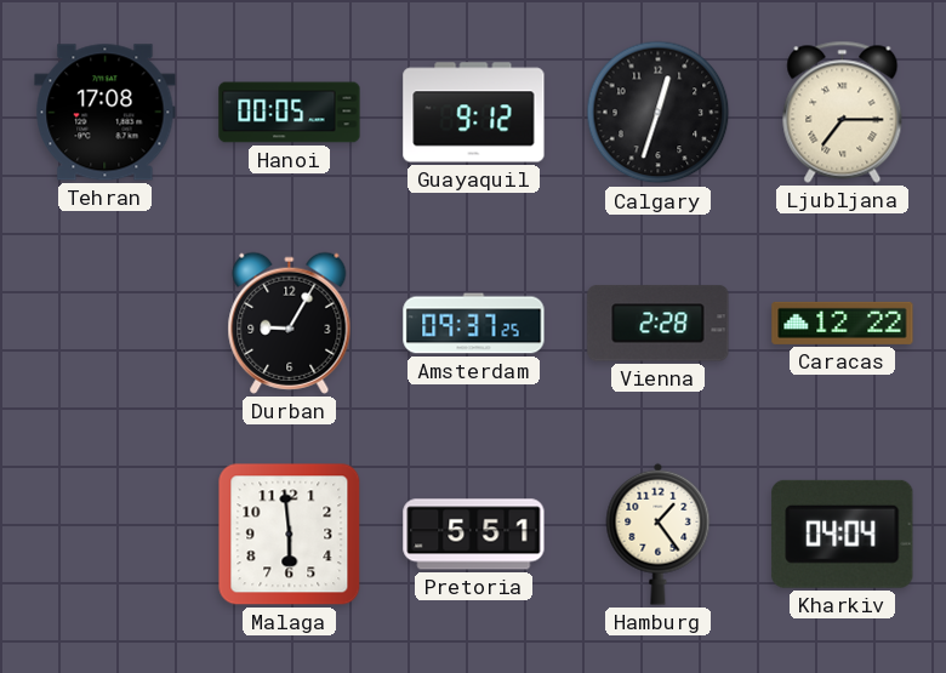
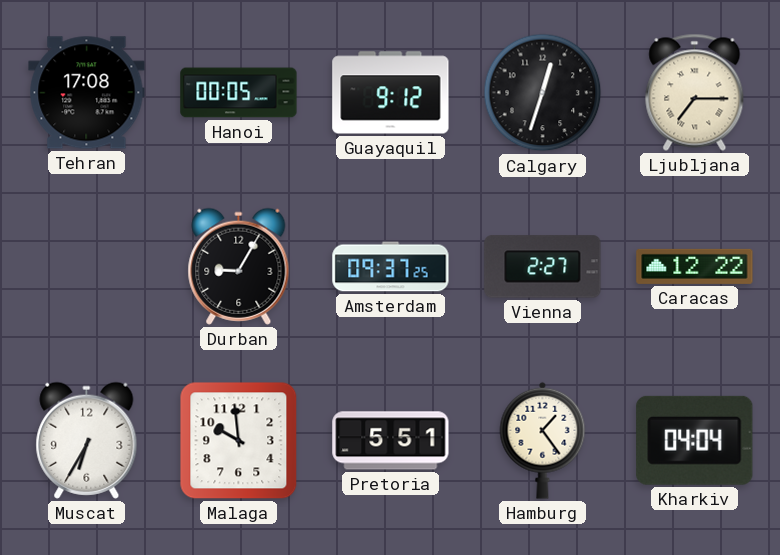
Vienna: 2:28 -> 2:27
Muscat: none -> 6:35
Malaga: 5:59 -> 9:59
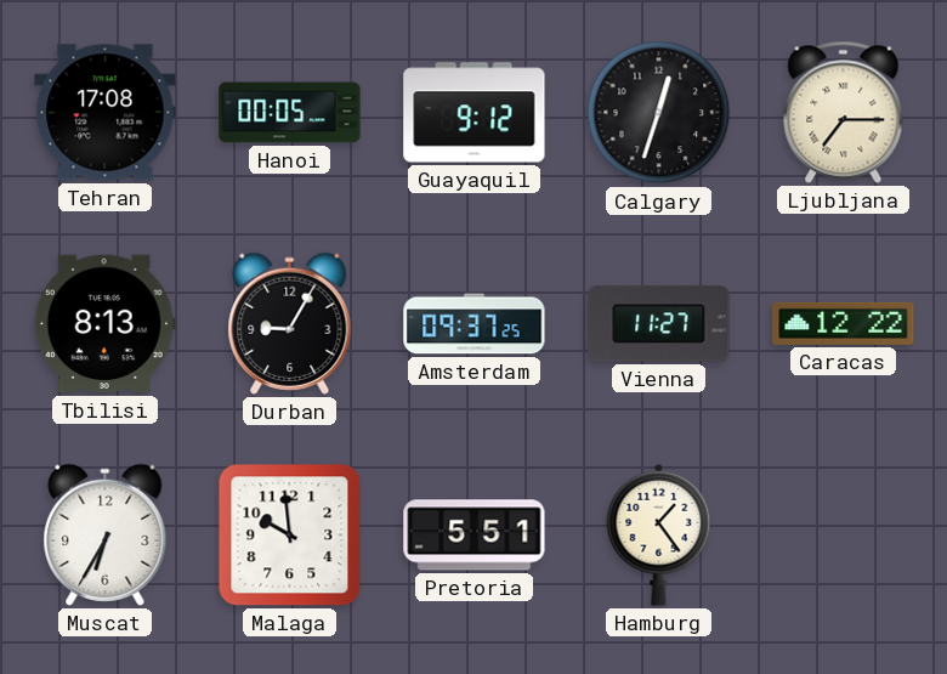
Tbilisi: none -> 8:13
Vienna: 2:27 -> 11:27
Kharkiv: 04:04 -> none
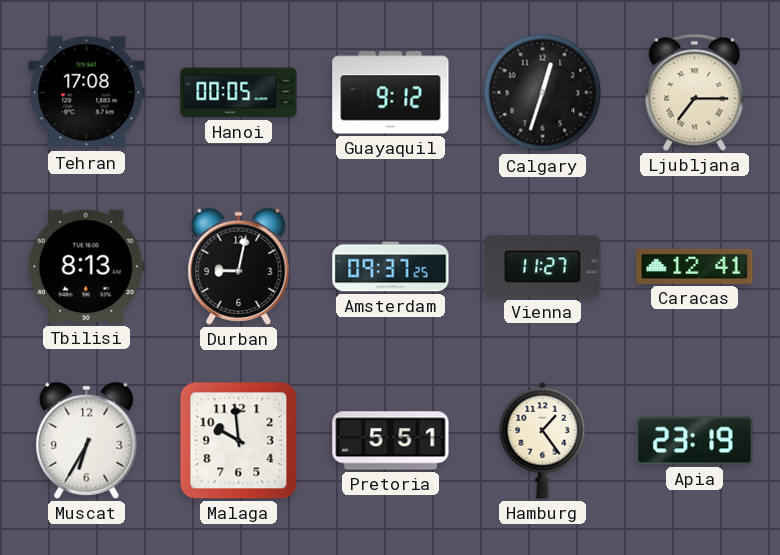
Durban: 9:05 -> 9:02
Caracas: 12:22 -> 12:41
Apia: none -> 23:19
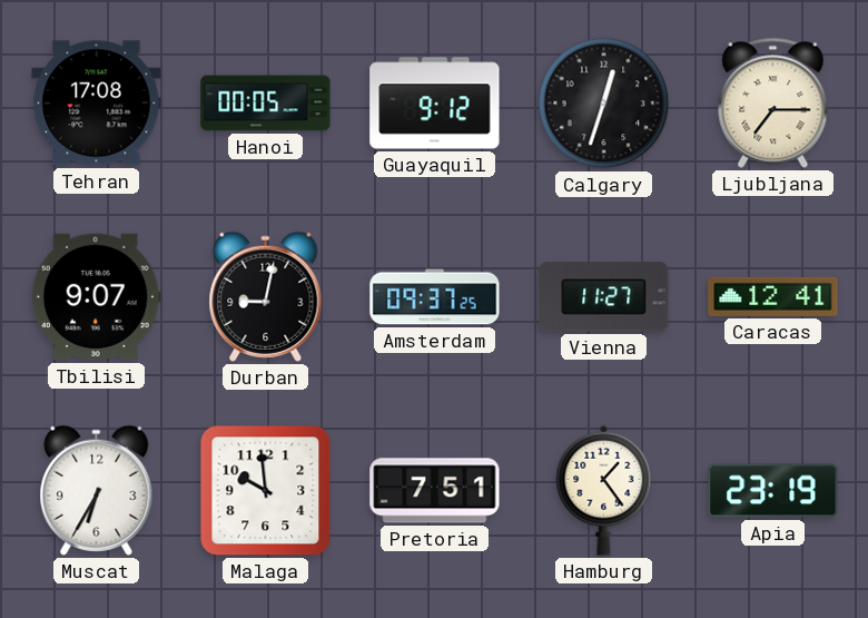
Tbilisi: 8:13 -> 9:07
Pretoria: 5:51 -> 7:51
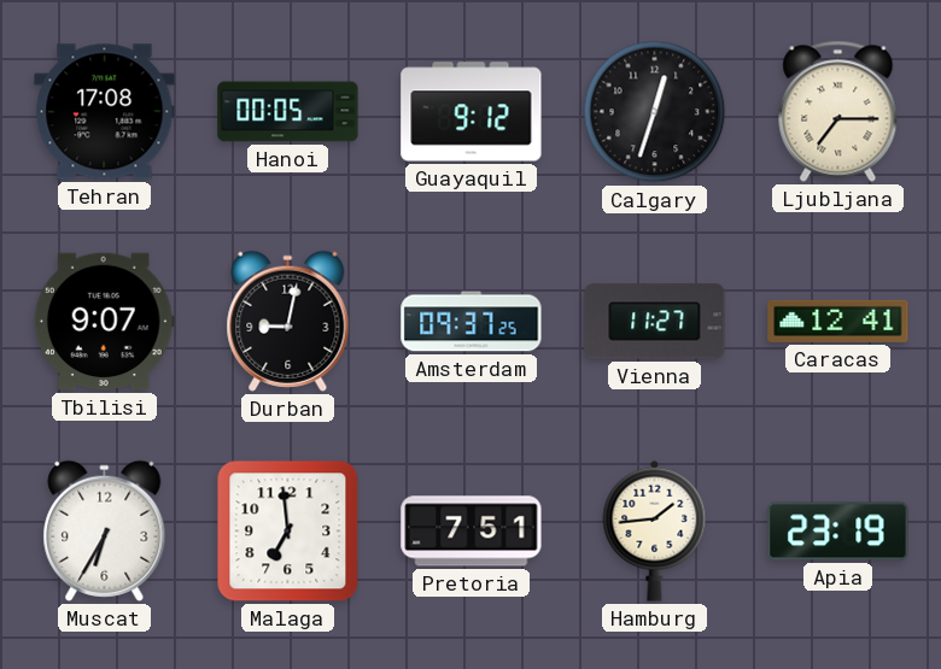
Malaga: 9:59 -> 6:59
Hamburg: 1:24 -> 1:44
